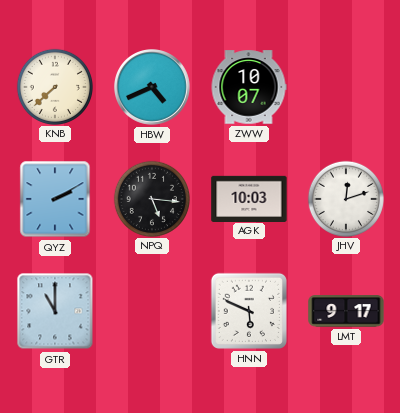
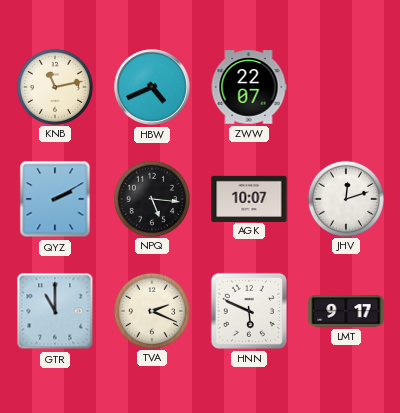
KNB: 7:38 -> 11:13
ZWW: 10:07 -> 22:07
AGK: 10:03 -> 10:07
TVA: none -> 2:19
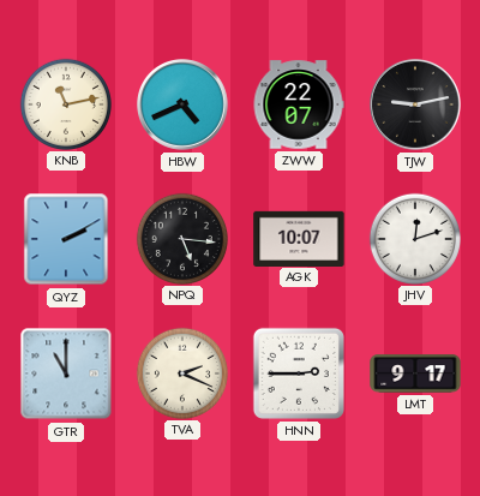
TJW: none -> 9:13
HNN: 5:49 -> 2:45
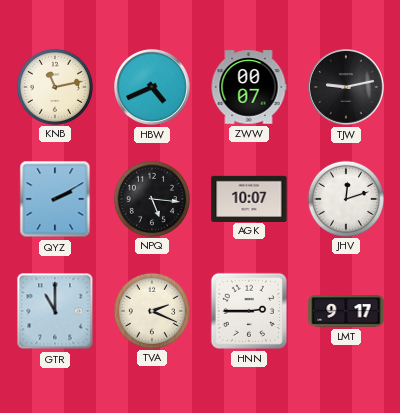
ZWW: 22:07 -> 00:07
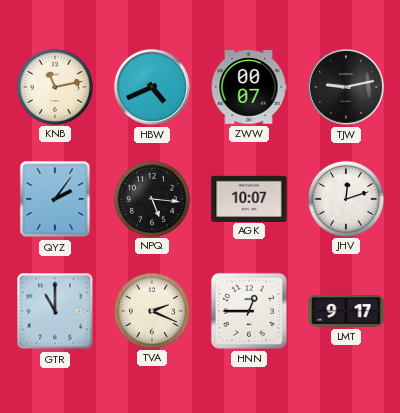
QYZ: 2:10 -> 2:06
HNN: 2:45 -> 12:45
